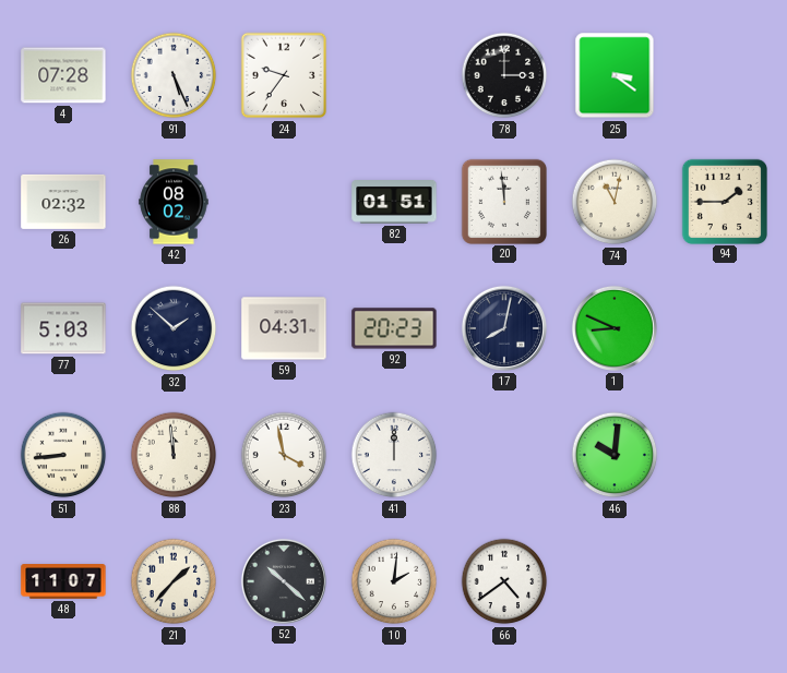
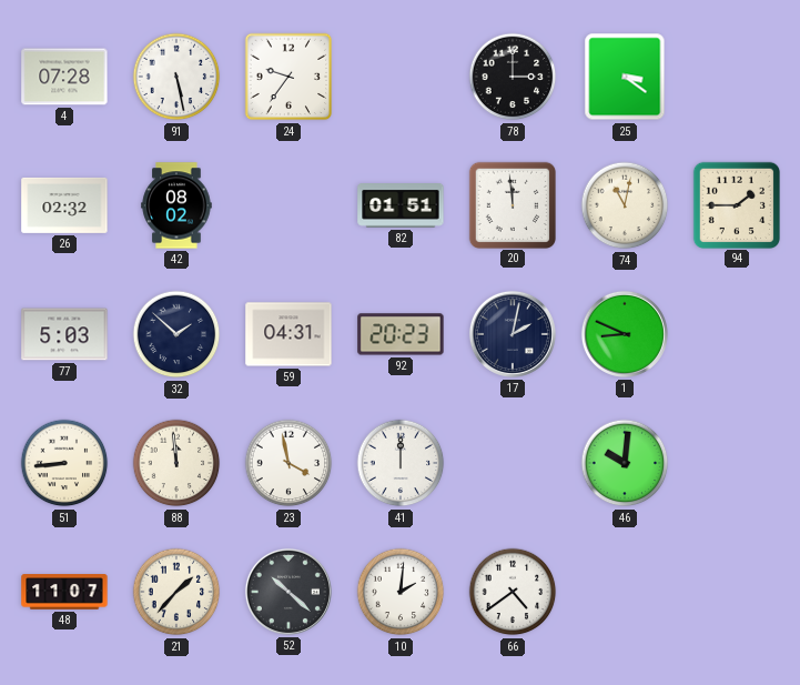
91: 5:26 -> 5:28
17: 8:02 -> 2:02
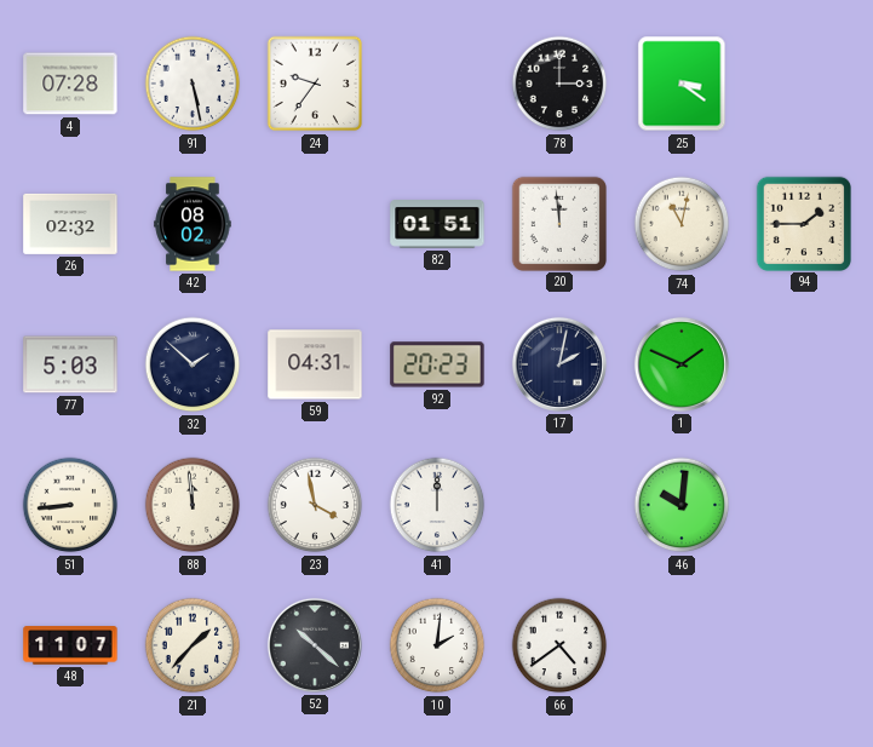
1: 8:49 -> 1:49
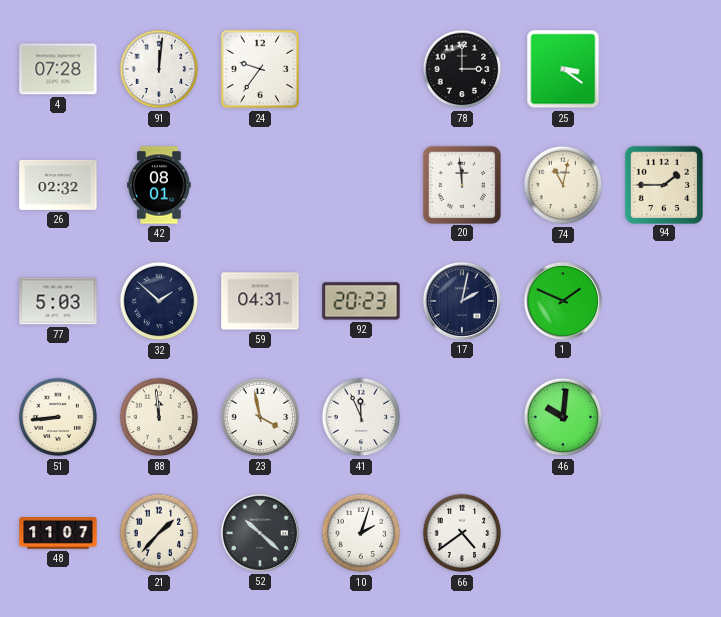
91: 5:28 -> 12:01
42: 08:02 -> 08:01
82: 01:51 -> none
41: 12:00 -> 11:56
10: 2:01 -> 2:03
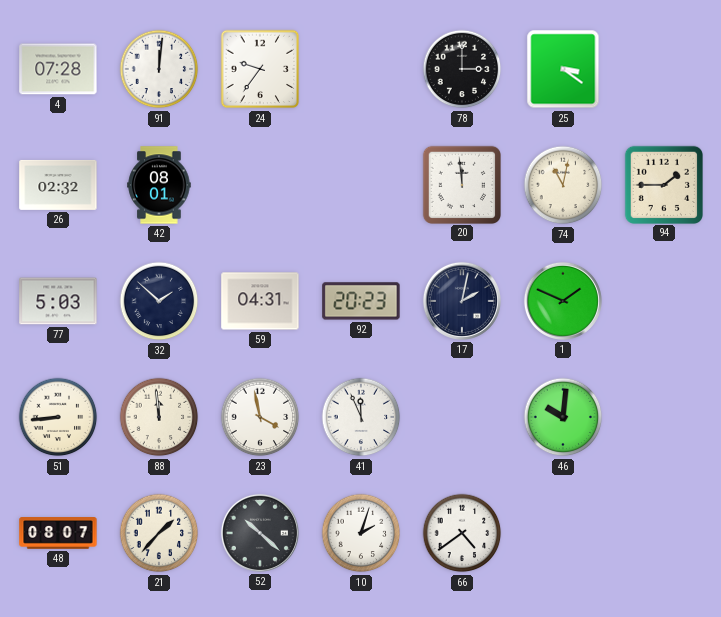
48: 11:07 -> 08:07
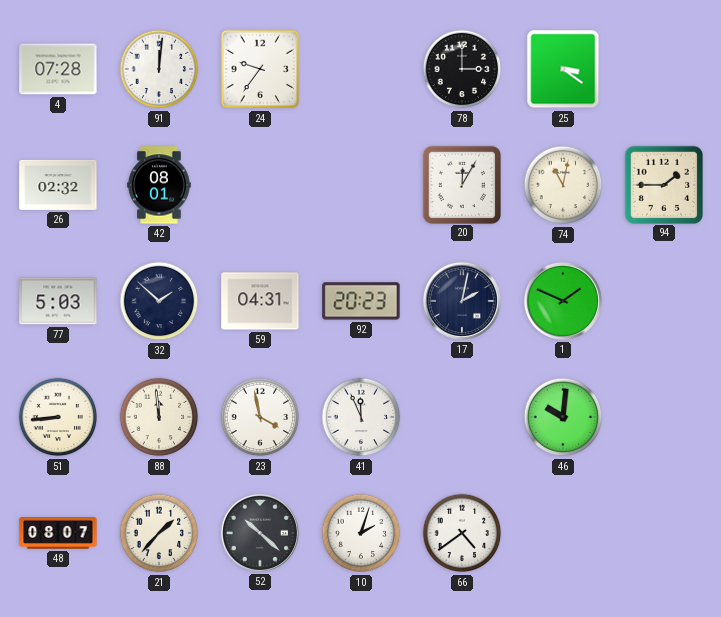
20: 11:59 -> 12:05
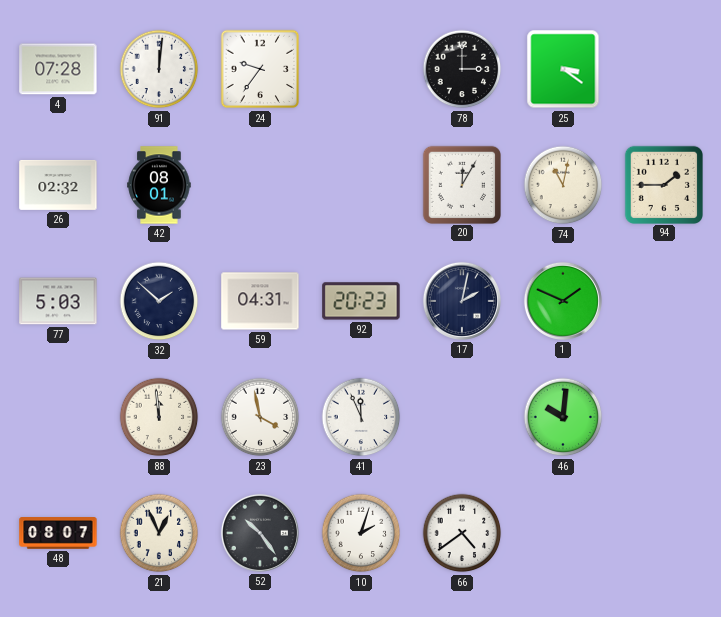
51: 8:44 -> none
21: 1:37 -> 12:56
52: 10:22 -> 10:24
